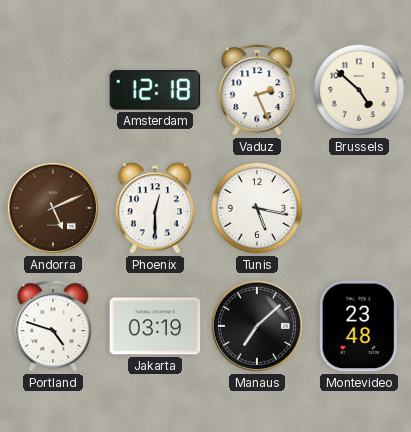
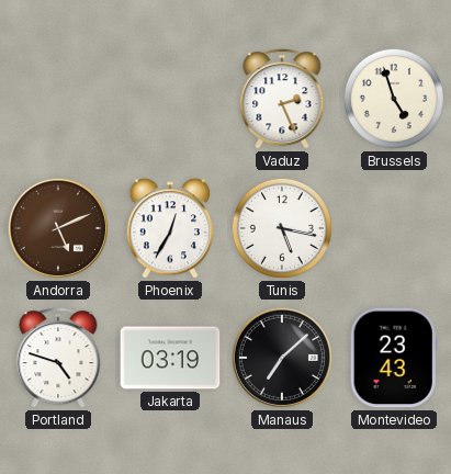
Amsterdam: 12:18 -> none
Brussels: 4:52 -> 4:57
Phoenix: 12:30 -> 12:35
Montevideo: 23:48 -> 23:43
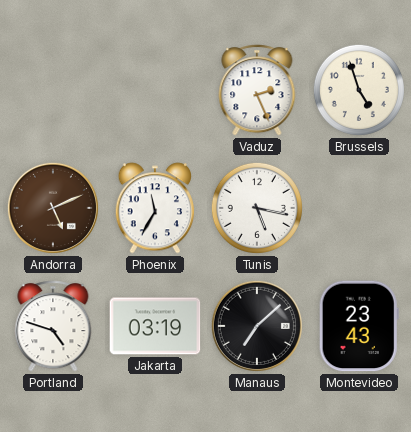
Phoenix: 12:35 -> 11:35
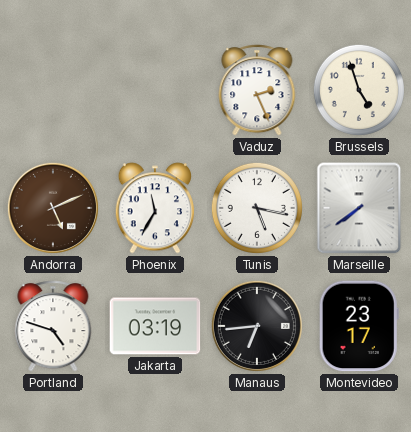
Marseille: none -> 7:39
Manaus: 7:08 -> 6:44
Montevideo: 23:43 -> 23:17
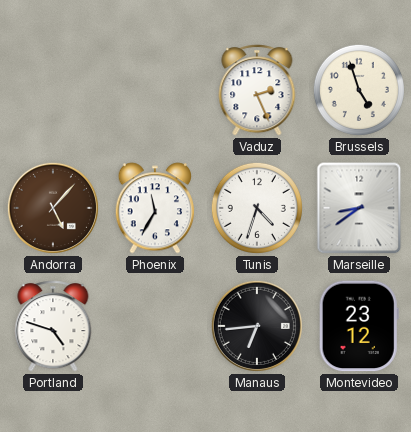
Andorra: 5:11 -> 5:07
Tunis: 5:17 -> 4:33
Marseille: 7:39 -> 8:39
Jakarta: 03:19 -> none
Montevideo: 23:17 -> 23:12
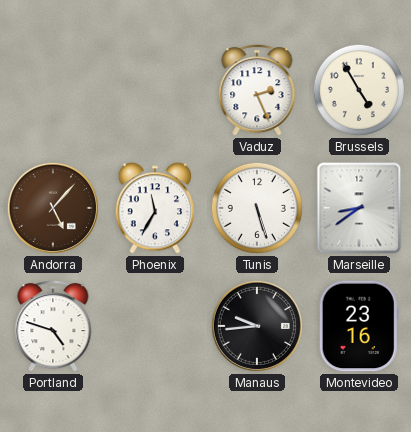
Brussels: 4:57 -> 4:55
Tunis: 4:33 -> 5:27
Manaus: 6:44 -> 9:44
Montevideo: 23:12 -> 23:16
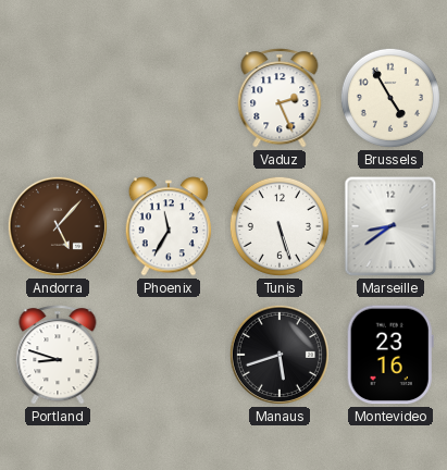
Portland: 4:48 -> 8:48
Manaus: 9:44 -> 5:42
